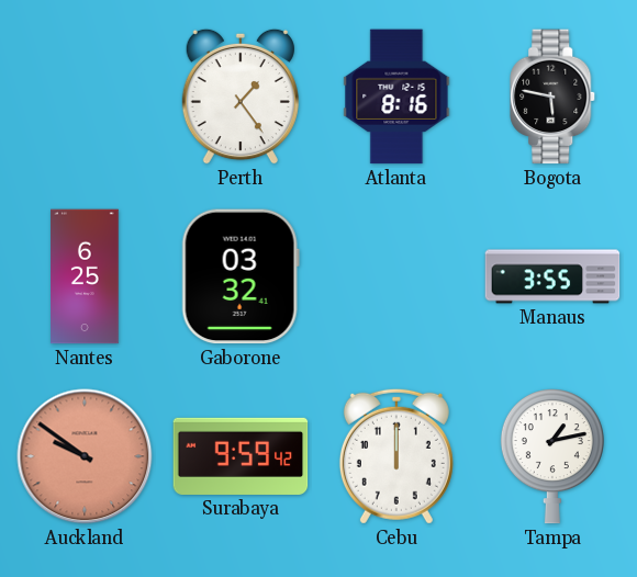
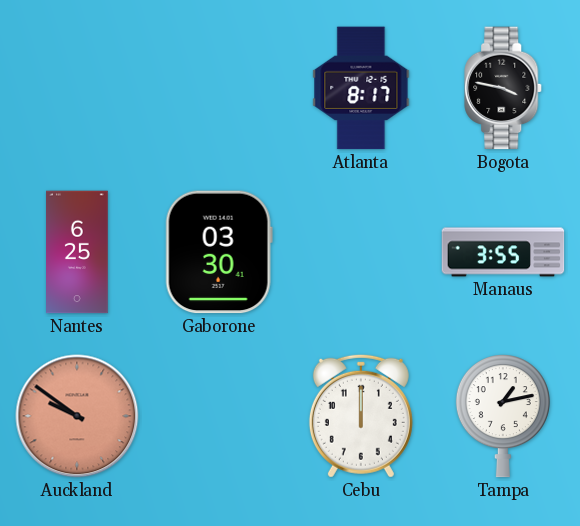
Perth: 1:24 -> none
Atlanta: 8:16 -> 8:17
Bogota: 5:47 -> 3:47
Gaborone: 03:32 -> 03:30
Surabaya: 9:59 -> none
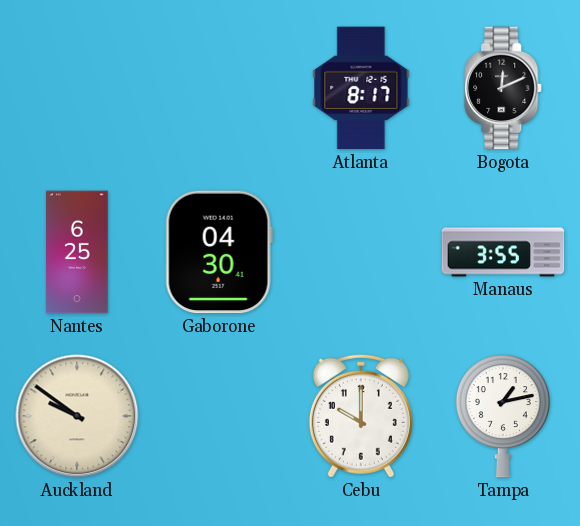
Bogota: 3:47 -> 12:11
Gaborone: 03:30 -> 04:30
Auckland dial: salmon -> cream
Cebu: 12:00 -> 10:00
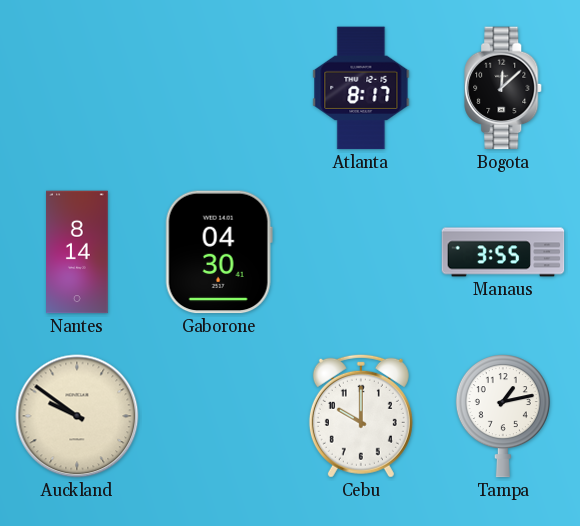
Bogota: 12:11 -> 12:08
Nantes: 6:25 -> 8:14
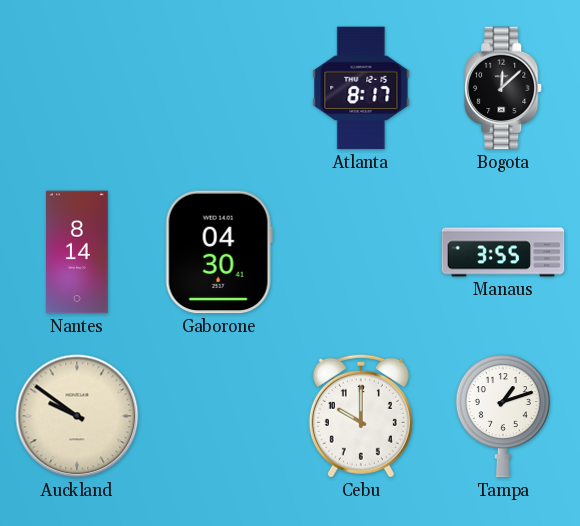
Tampa: 1:13 -> 1:12
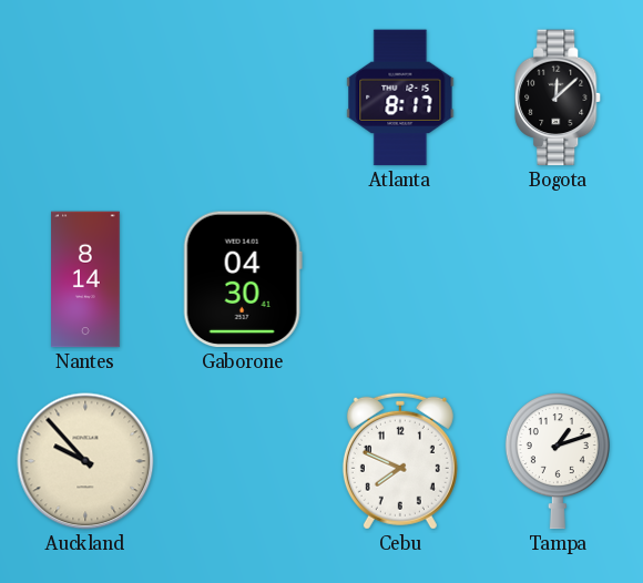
Manaus: 3:55 -> none
Auckland: 9:51 -> 9:53
Cebu: 10:00 -> 7:49
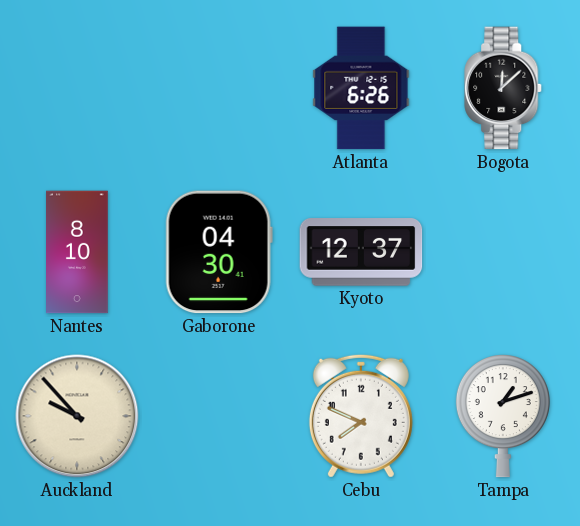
Atlanta: 8:17 -> 6:26
Nantes: 8:14 -> 8:10
Kyoto: none -> 12:37
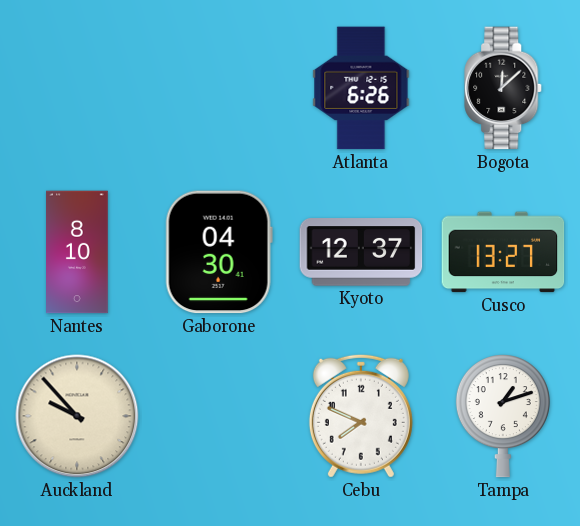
Cusco: none -> 13:27
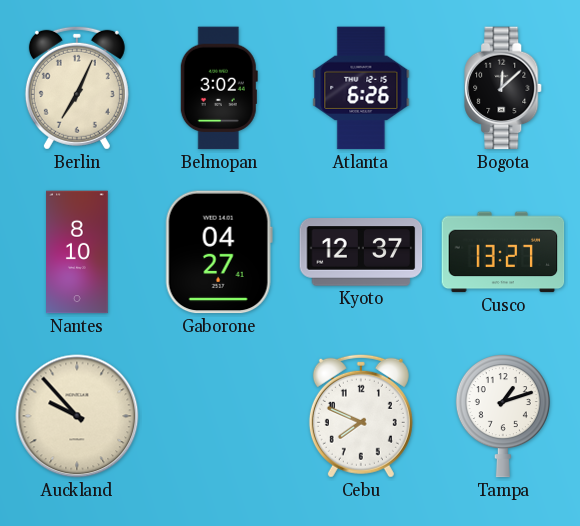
Berlin: none -> 7:04
Belmopan: none -> 3:02
Gaborone: 04:30 -> 04:27
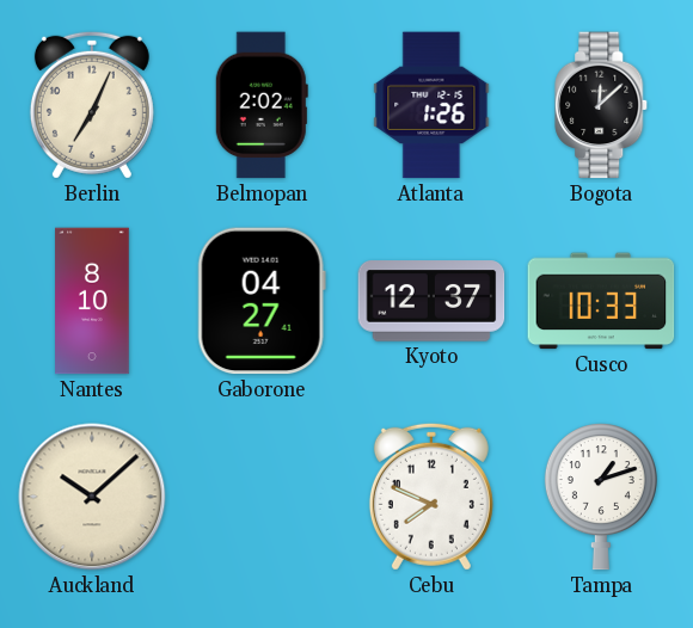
Belmopan: 3:02 -> 2:02
Atlanta: 6:26 -> 1:26
Cusco: 13:27 -> 10:33
Auckland: 9:53 -> 10:08
